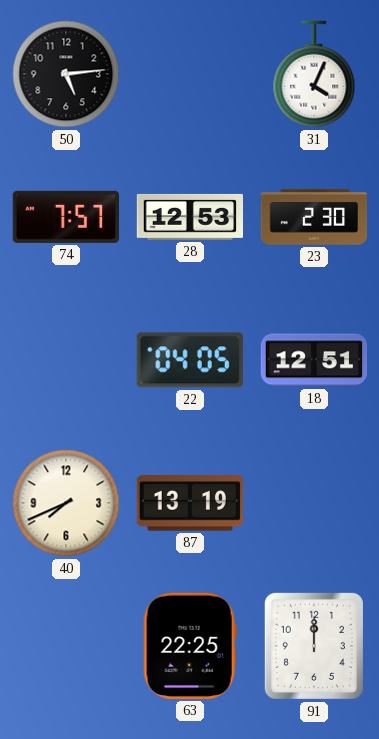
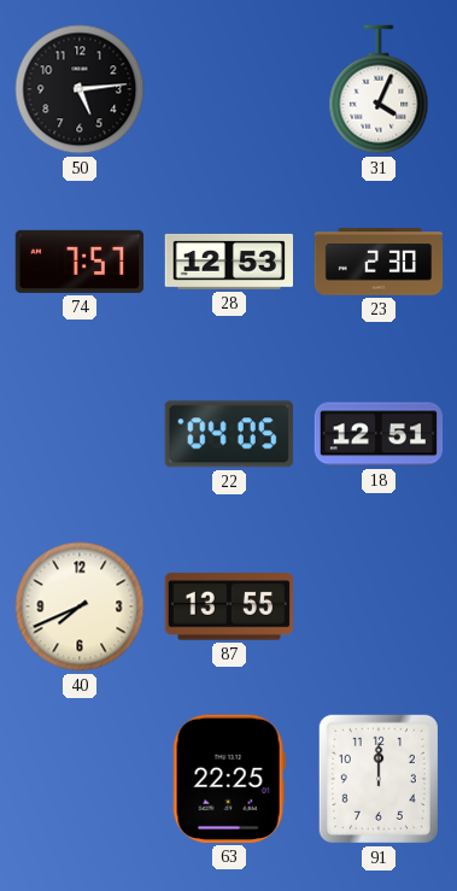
87: 13:19 -> 13:55
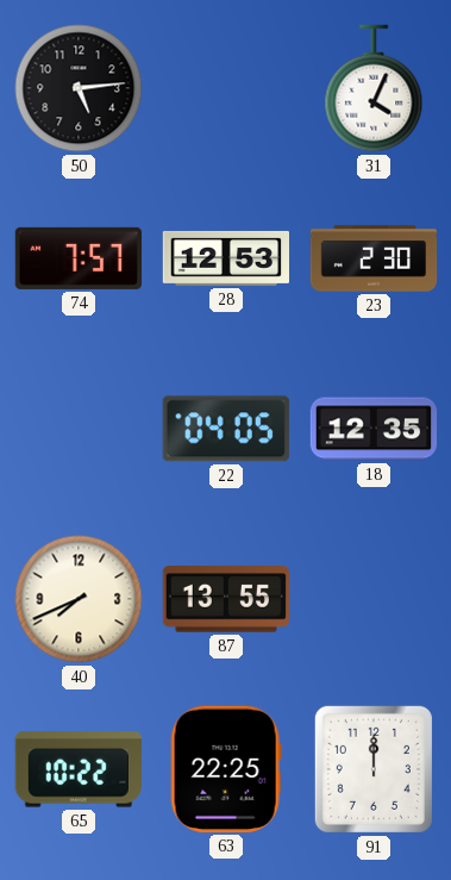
18: 12:51 -> 12:35
65: none -> 10:22
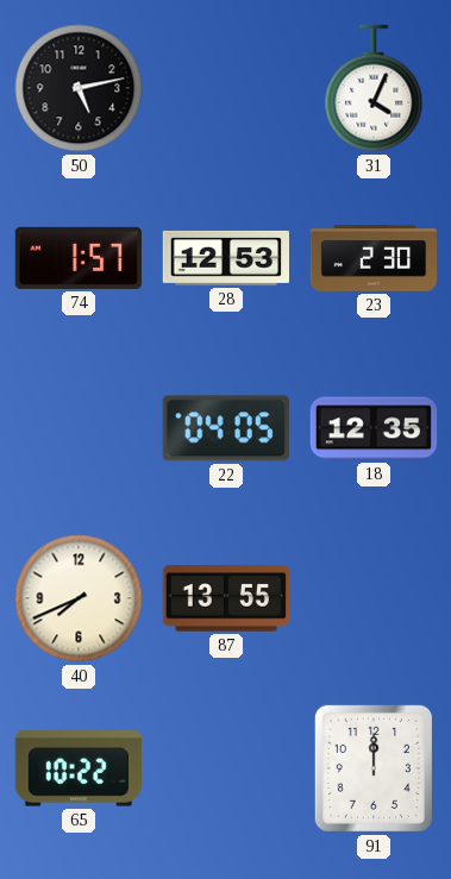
50: 5:14 -> 5:13
74: 7:57 -> 1:57
63: 22:25 -> none
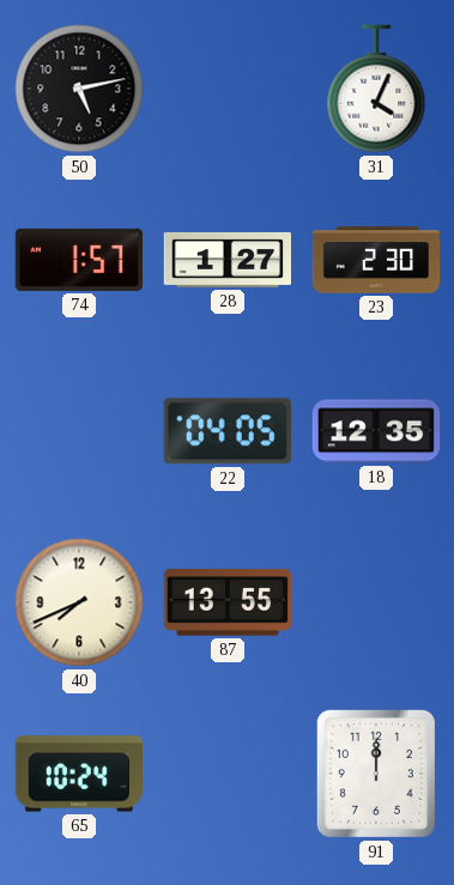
28: 12:53 -> 1:27
65: 10:22 -> 10:24
